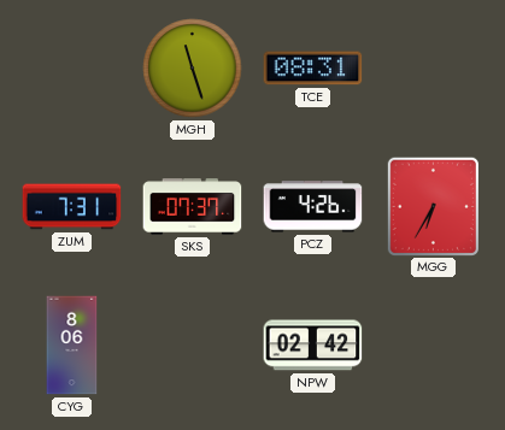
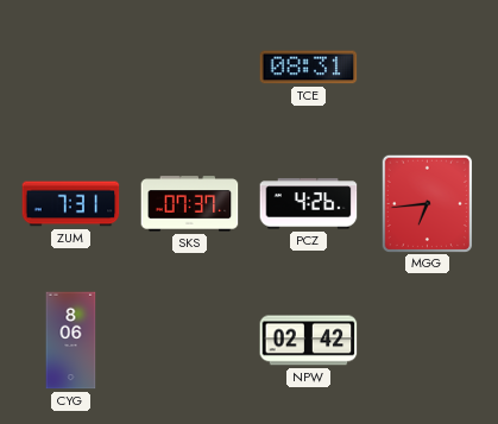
MGH: 11:27 -> none
MGG: 6:35 -> 6:44
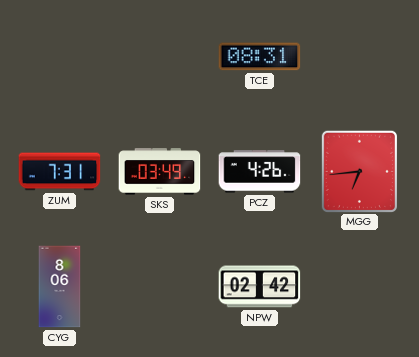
SKS: 07:37 -> 03:49
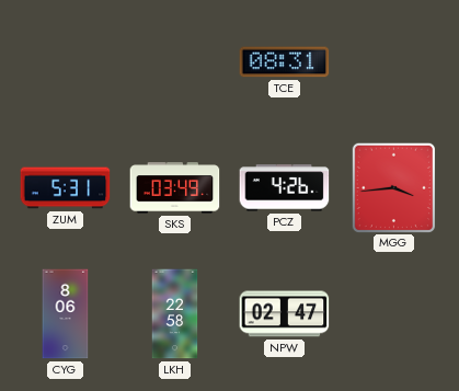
ZUM: 7:31 -> 5:31
MGG: 6:44 -> 3:44
LKH: none -> 22:58
NPW: 02:42 -> 02:47
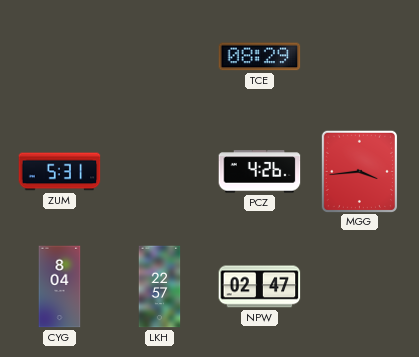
TCE: 08:31 -> 08:29
SKS: 03:49 -> none
CYG: 8:06 -> 8:04
LKH: 22:58 -> 22:57
